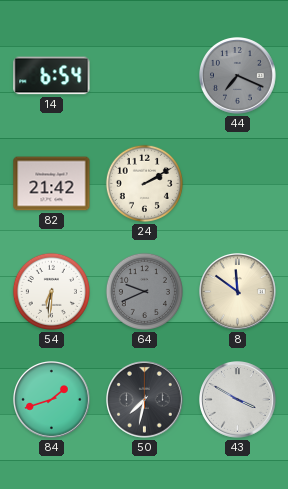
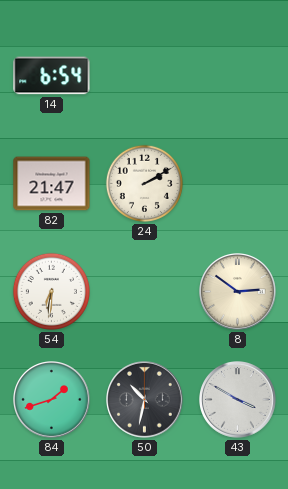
44: 7:19 -> none
82: 21:42 -> 21:47
64: 9:41 -> none
8: 11:51 -> 2:51
50: 7:32 -> 10:32
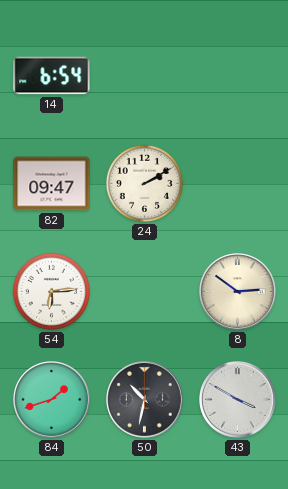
82: 21:47 -> 09:47
54: 6:31 -> 6:14
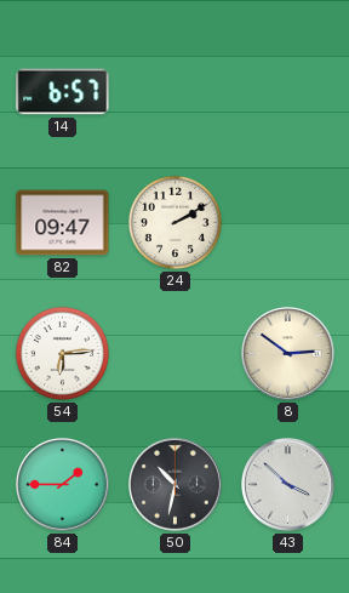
14: 6:54 -> 6:57
84: 1:42 -> 1:45
43: 3:50 -> 3:52
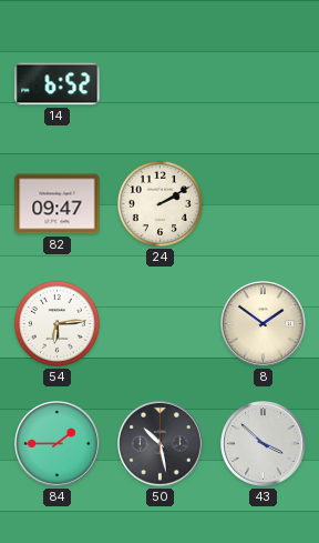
14: 6:57 -> 6:52
8: 2:51 -> 1:51
50: 10:32 -> 10:28
